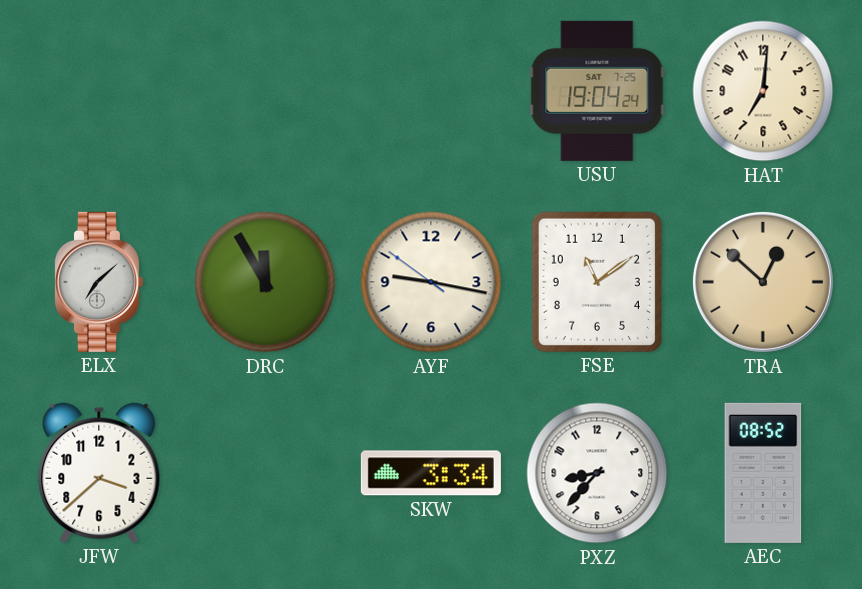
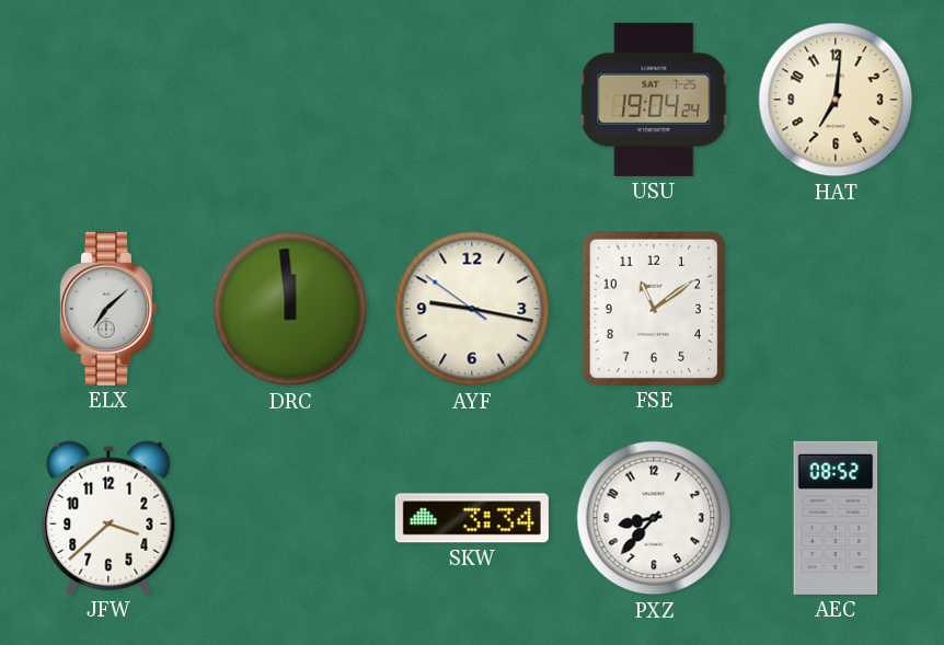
DRC: 11:55 -> 11:59
TRA: 12:52 -> none
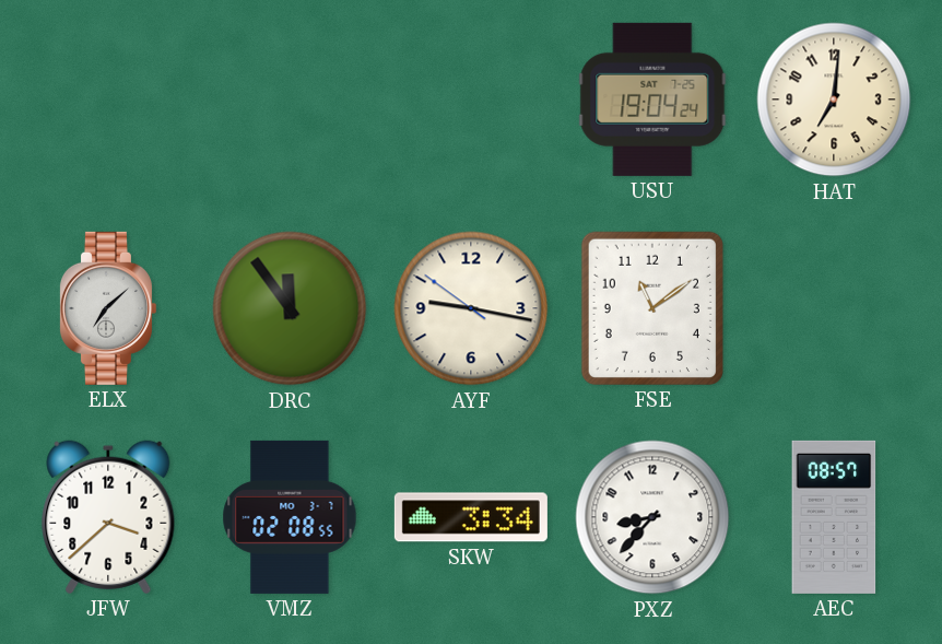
DRC: 11:59 -> 11:54
VMZ: none -> 02:08
AEC: 08:52 -> 08:57
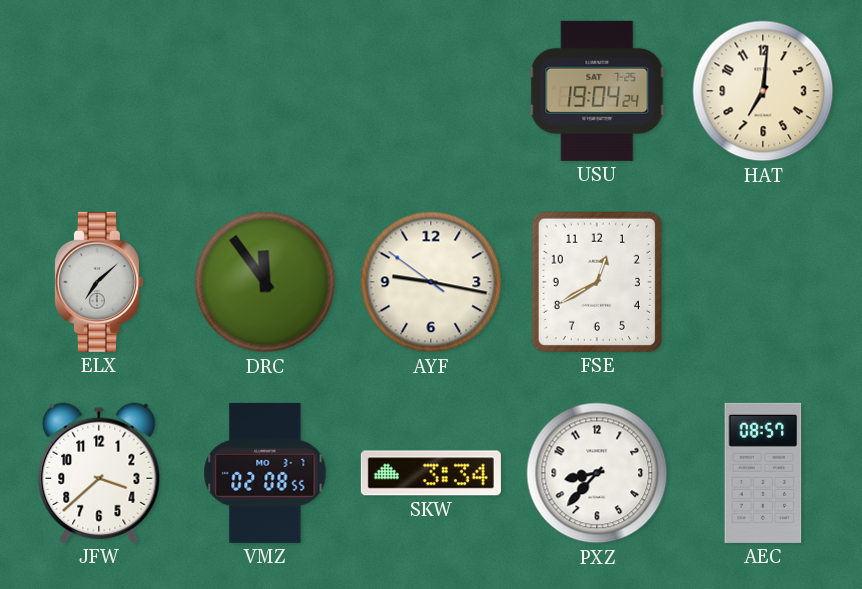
FSE: 11:09 -> 12:40
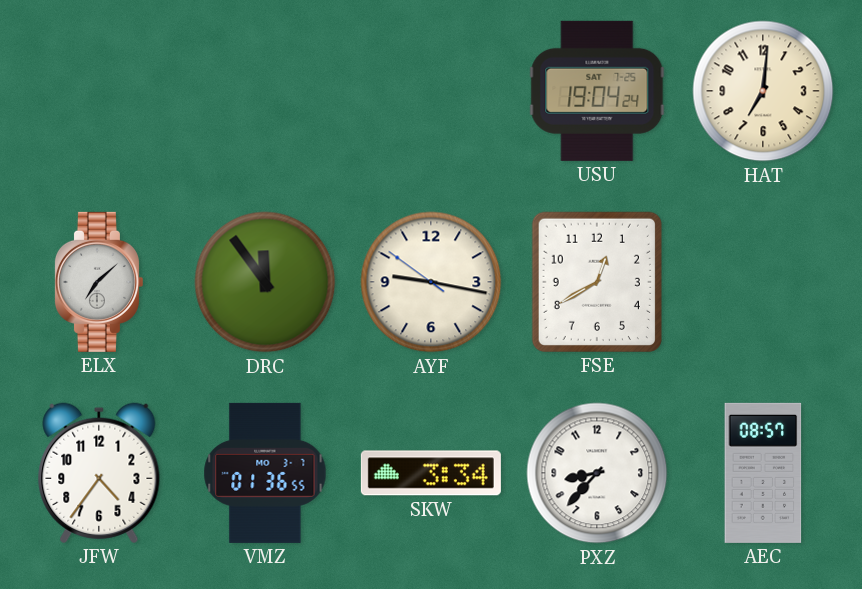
JFW: 3:38 -> 4:36
VMZ: 02:08 -> 01:36
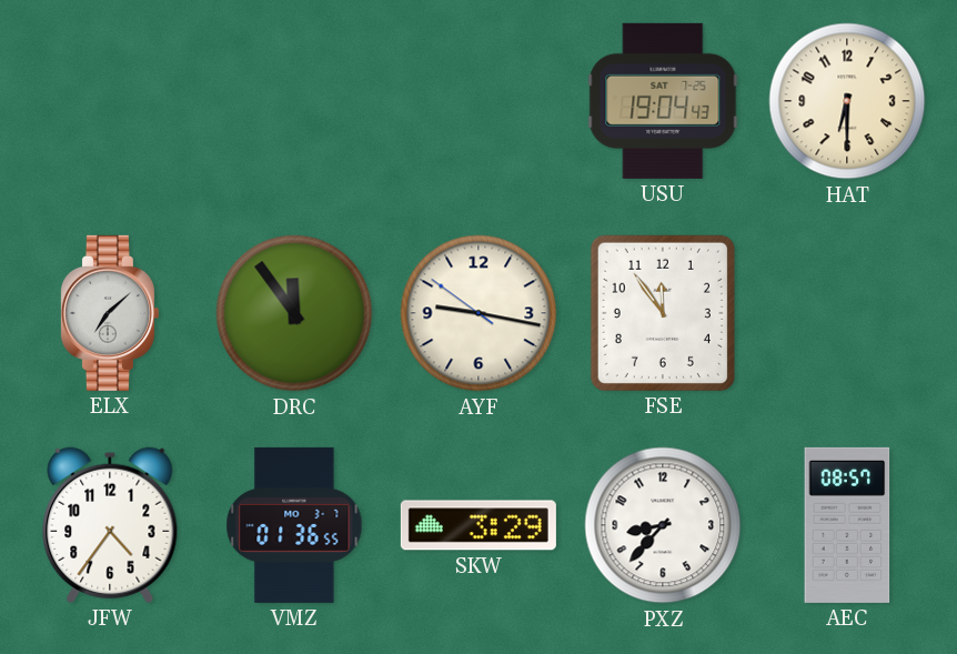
USU: 19:04:24 -> 19:04:43
HAT: 7:01 -> 6:30
FSE: 12:40 -> 11:54
SKW: 3:34 -> 3:29
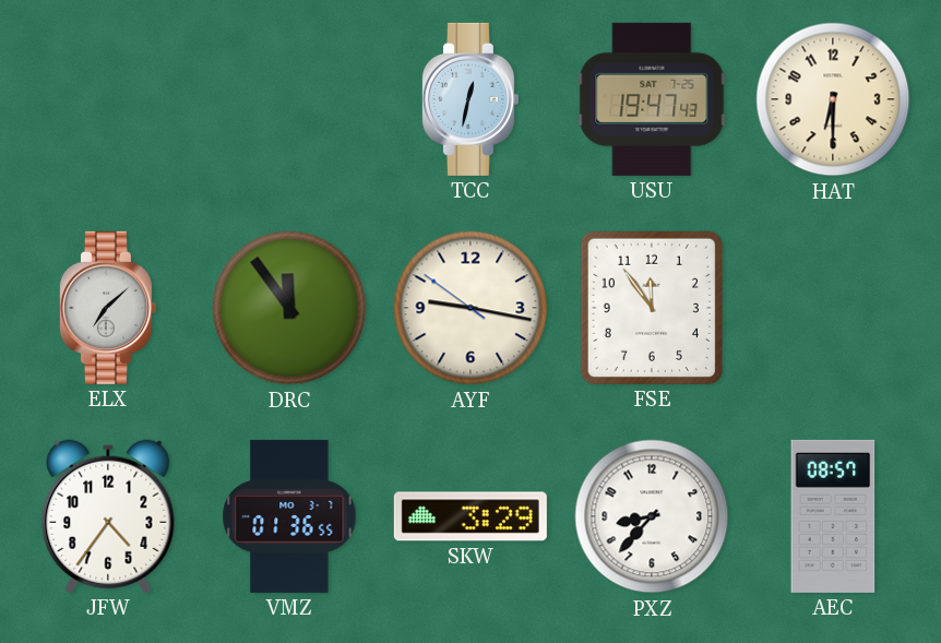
TCC: none -> 12:32
USU: 19:04 -> 19:47
